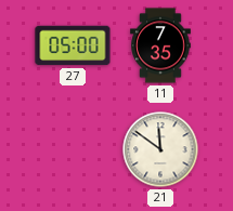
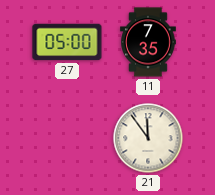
21: 11:51 -> 11:54
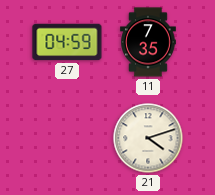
27: 05:00 -> 04:59
21: 11:54 -> 4:12
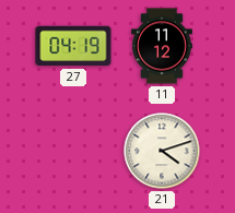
27: 04:59 -> 04:19
11: 7:35 -> 11:12
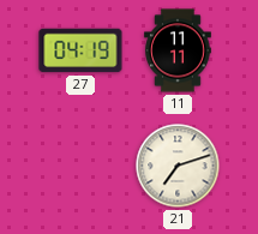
11: 11:12 -> 11:11
21: 4:12 -> 7:12
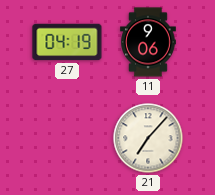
11: 11:11 -> 9:06
21: 7:12 -> 7:07
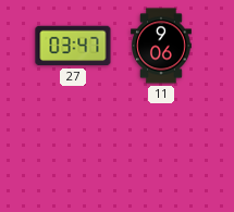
27: 04:19 -> 03:47
21: 7:07 -> none
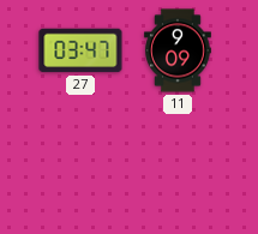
11: 9:06 -> 9:09
